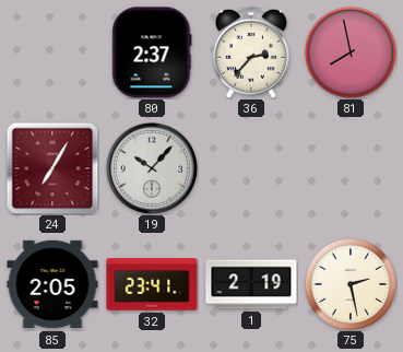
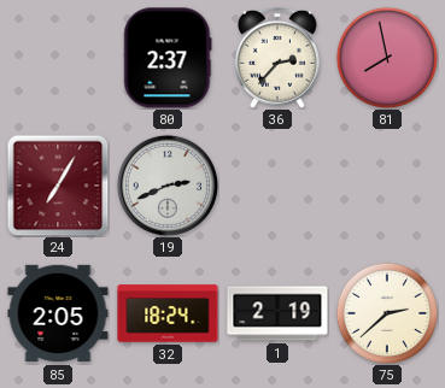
19: 10:07 -> 2:41
32: 23:41 -> 18:24
75: 2:28 -> 2:38
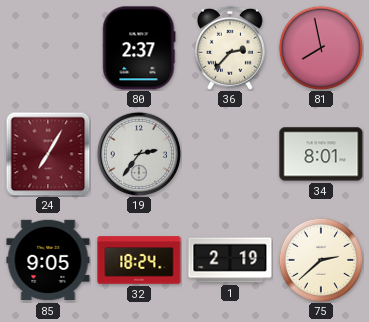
19: 2:41 -> 2:36
34: none -> 8:01
85: 2:05 -> 9:05
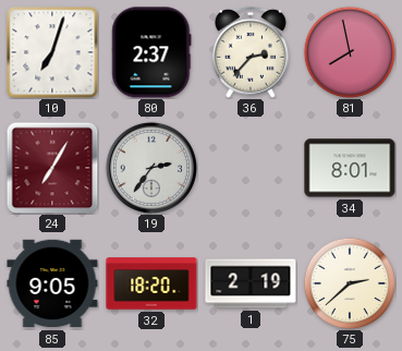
10: none -> 7:03
32: 18:24 -> 18:20
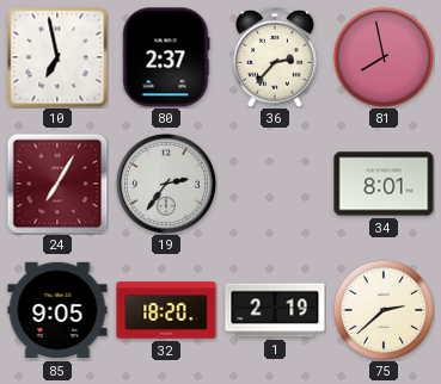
10: 7:03 -> 6:58
